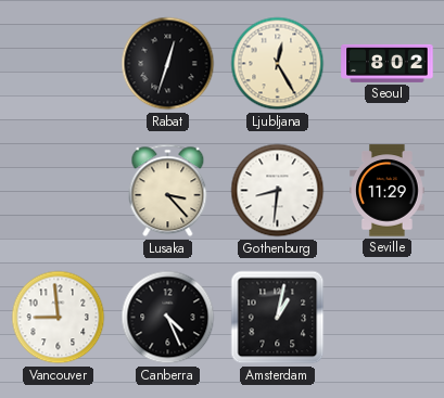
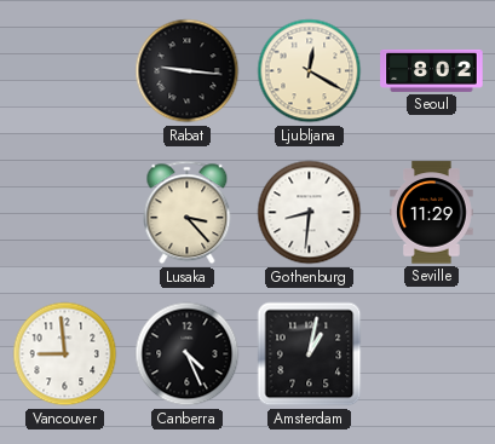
Rabat: 12:33 -> 9:16
Ljubljana: 12:25 -> 12:20
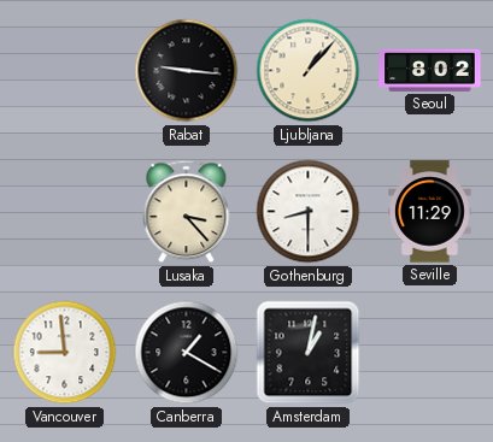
Ljubljana: 12:20 -> 1:07
Gothenburg: 8:31 -> 8:30
Canberra: 4:26 -> 1:20
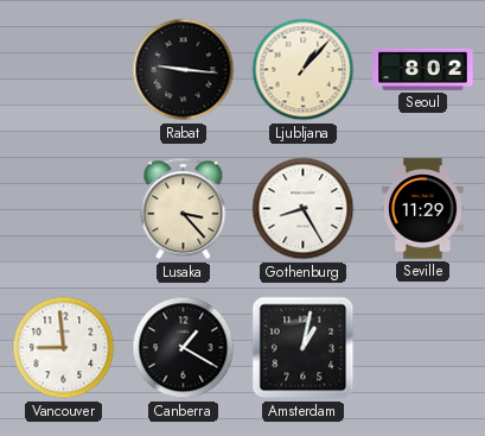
Gothenburg: 8:30 -> 8:25
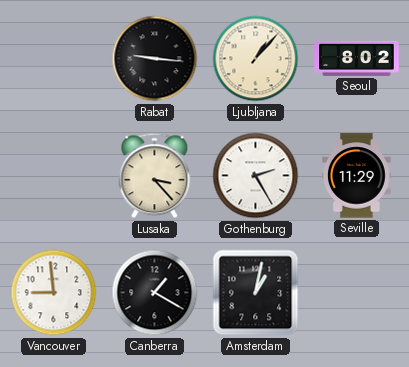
Gothenburg: 8:25 -> 2:25
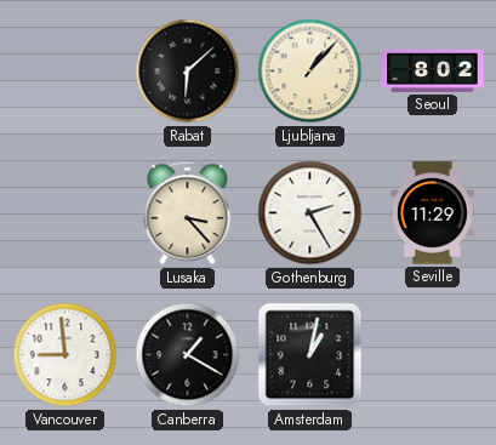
Rabat: 9:16 -> 6:08
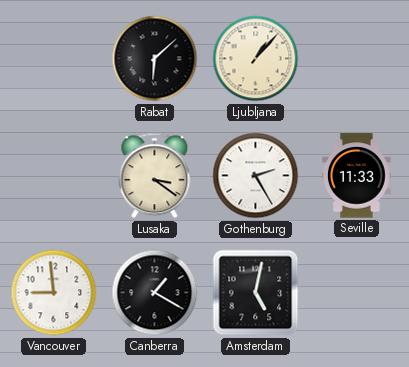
Seoul: 8:02 -> none
Lusaka: 3:23 -> 3:21
Seville: 11:29 -> 11:33
Amsterdam: 1:02 -> 5:02
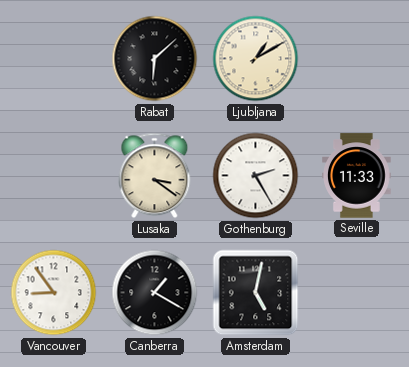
Ljubljana: 1:07 -> 1:10
Vancouver: 8:59 -> 8:54
